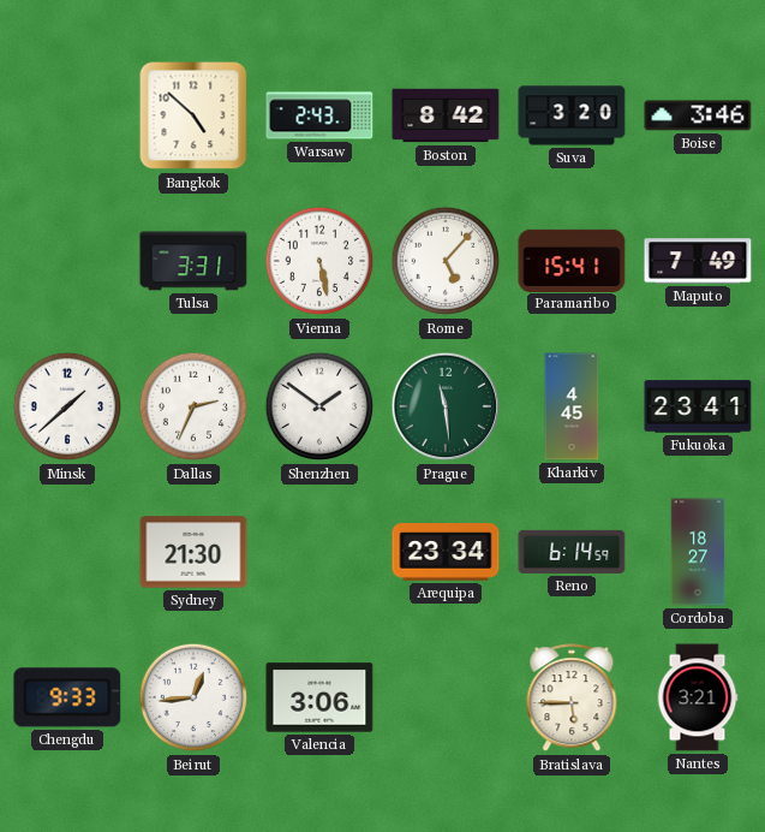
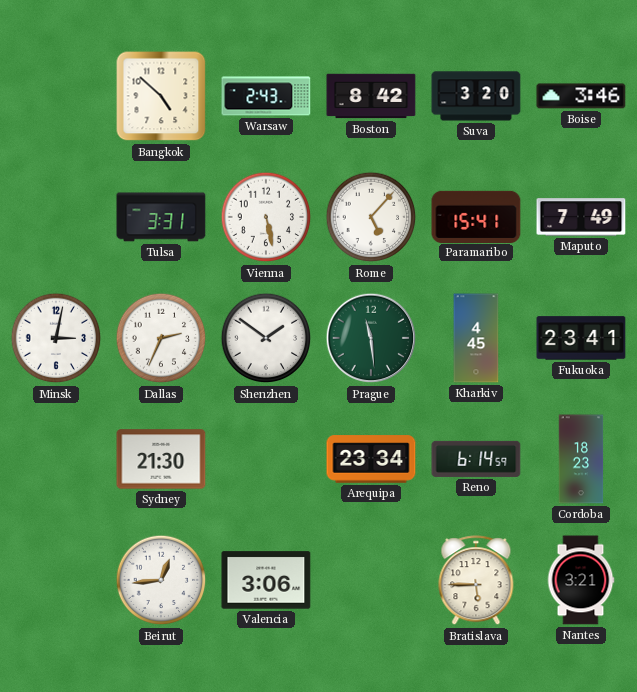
Minsk: 1:38 -> 3:02
Cordoba: 18:27 -> 18:23
Chengdu: 9:33 -> none
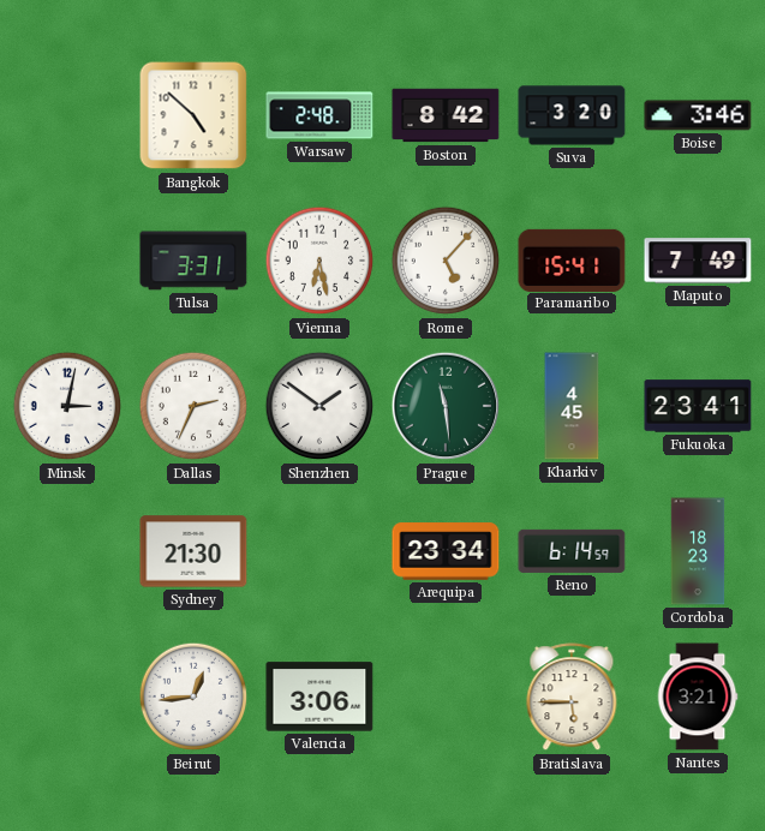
Warsaw: 2:43 -> 2:48
Vienna: 5:28 -> 6:28
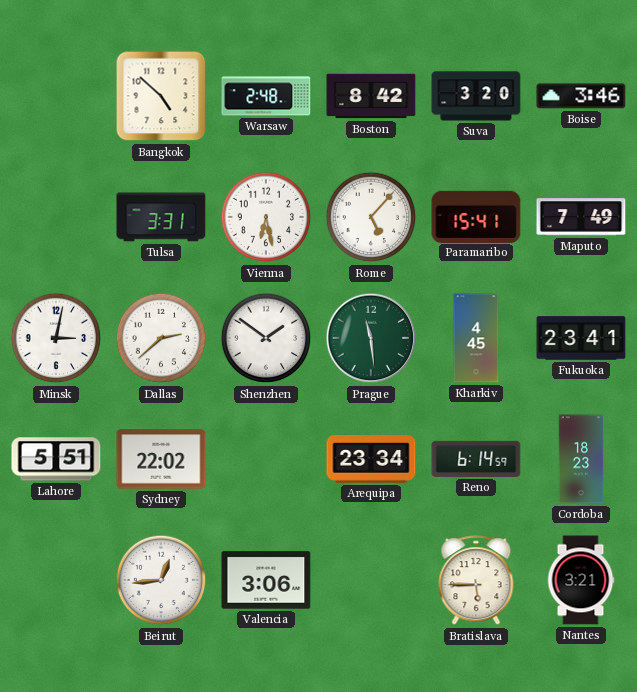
Dallas: 2:34 -> 2:38
Lahore: none -> 5:51
Sydney: 21:30 -> 22:02
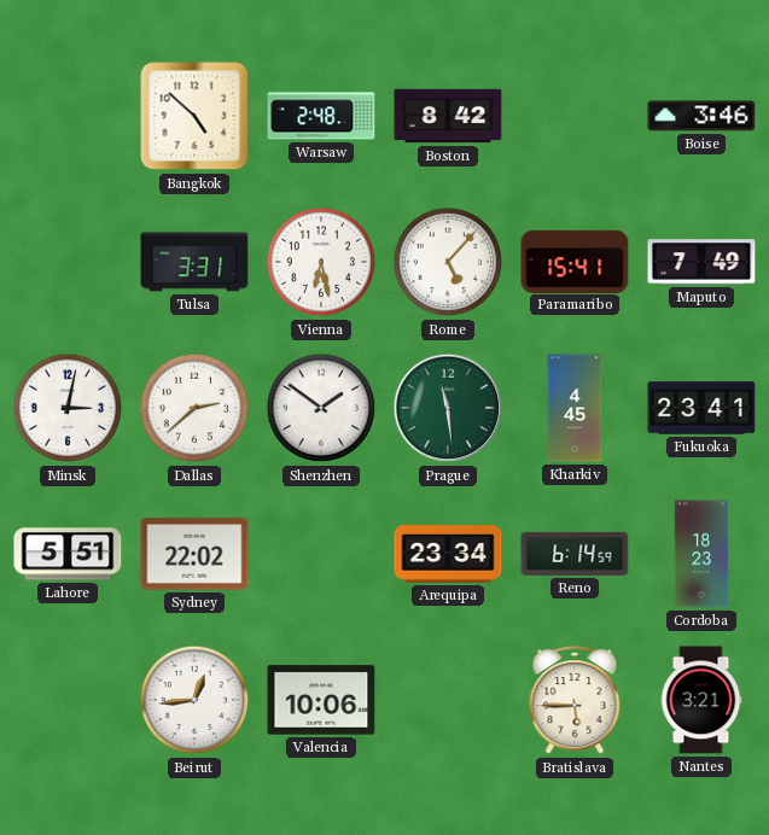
Suva: 3:20 -> none
Valencia: 3:06 -> 10:06
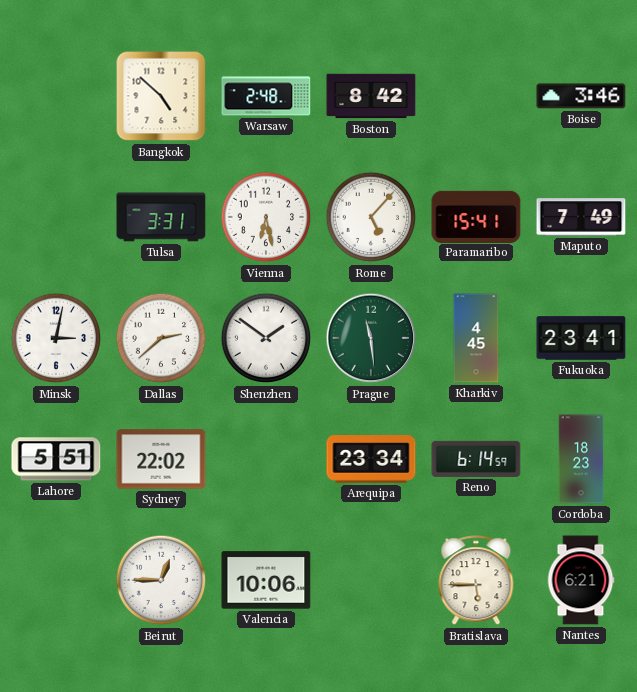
Beirut: 12:44 -> 12:45
Nantes: 3:21 -> 6:21
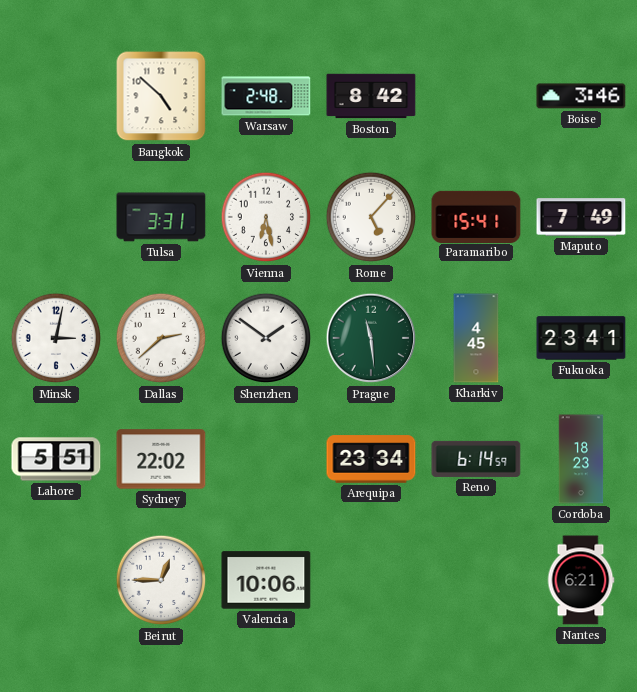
Bratislava: 5:45 -> none
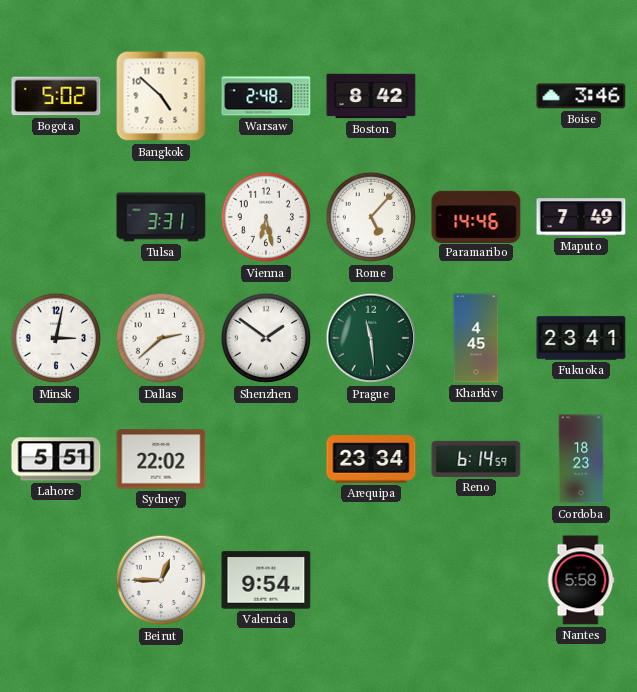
Bogota: none -> 5:02
Paramaribo: 15:41 -> 14:46
Valencia: 10:06 -> 9:54
Nantes: 6:21 -> 5:58
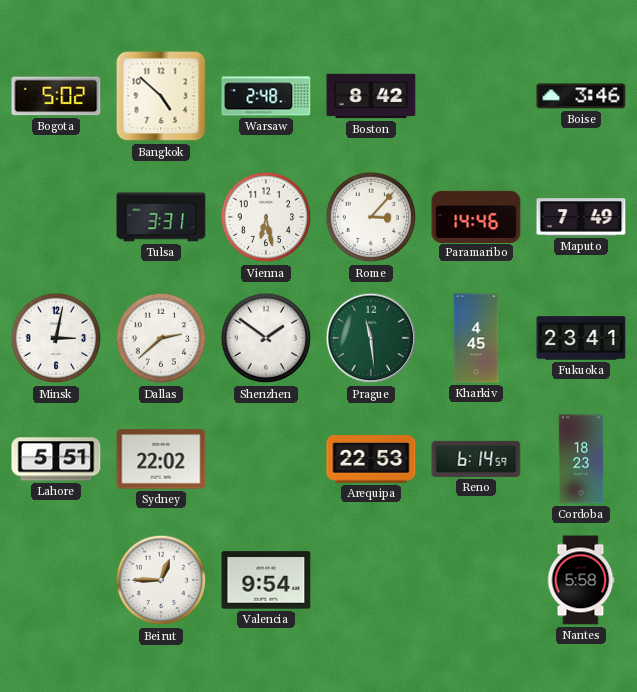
Rome: 5:07 -> 3:07
Arequipa: 23:34 -> 22:53
